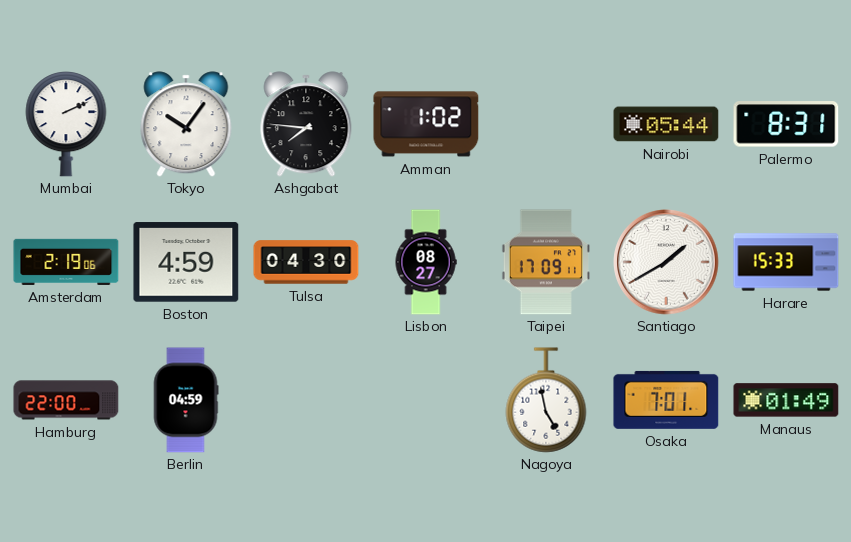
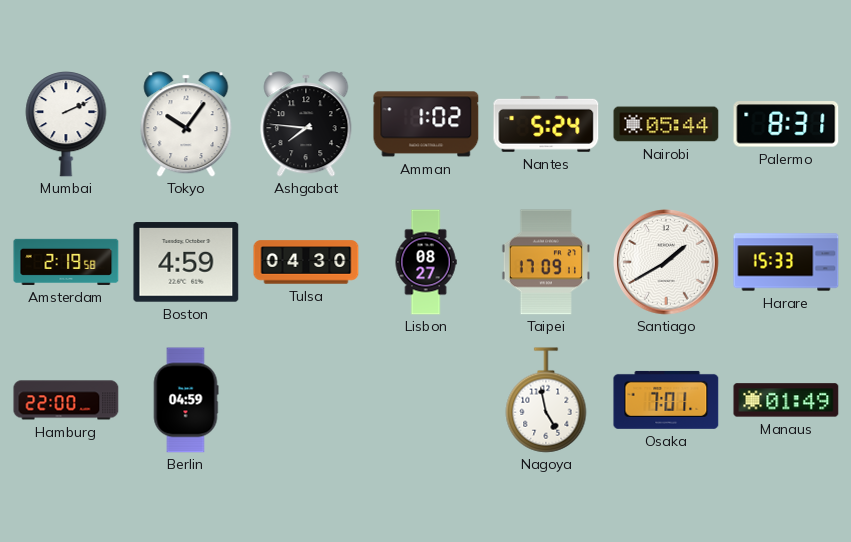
Nantes: none -> 5:24
Amsterdam: 2:19:06 -> 2:19:58
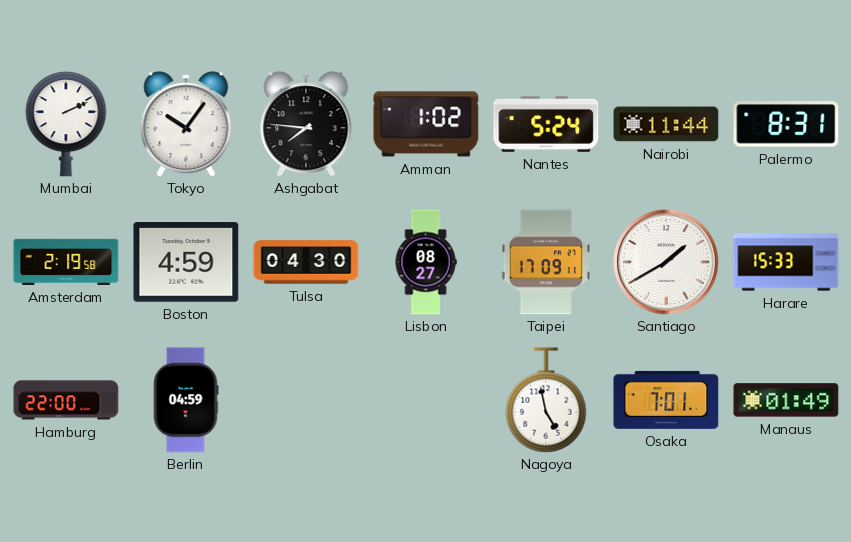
Nairobi: 05:44 -> 11:44
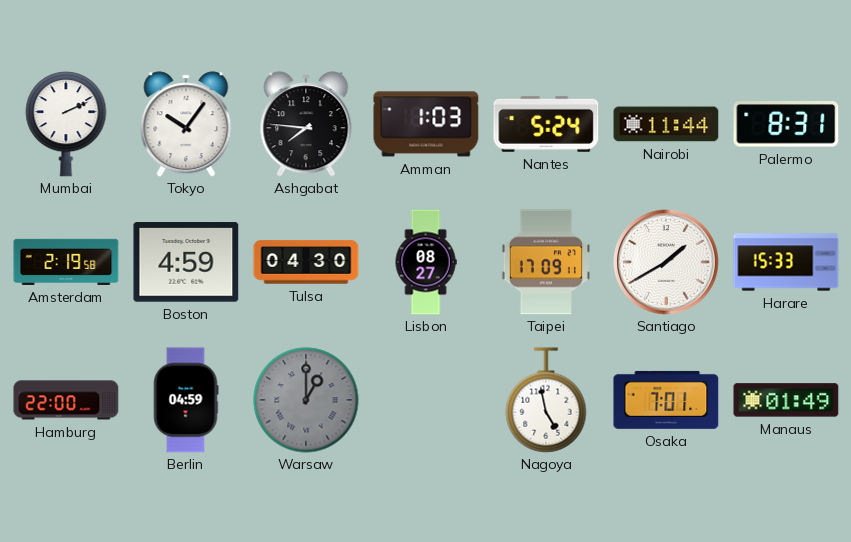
Amman: 1:02 -> 1:03
Warsaw: none -> 1:00
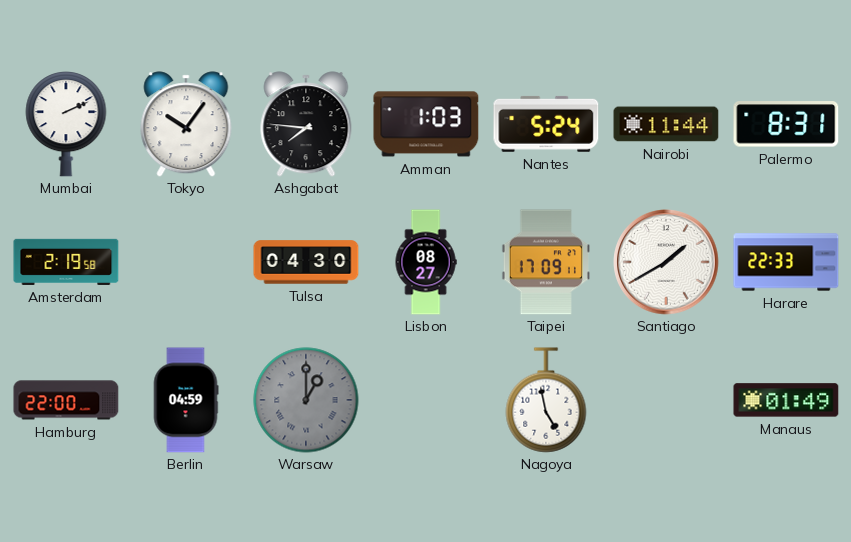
Boston: 4:59 -> none
Harare: 15:33 -> 22:33
Osaka: 7:01 -> none
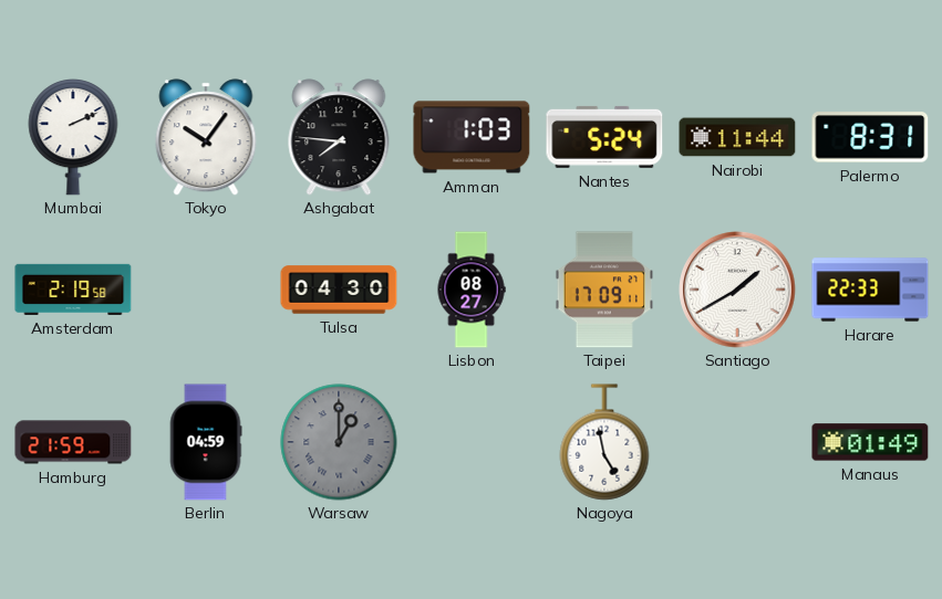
Hamburg: 22:00 -> 21:59
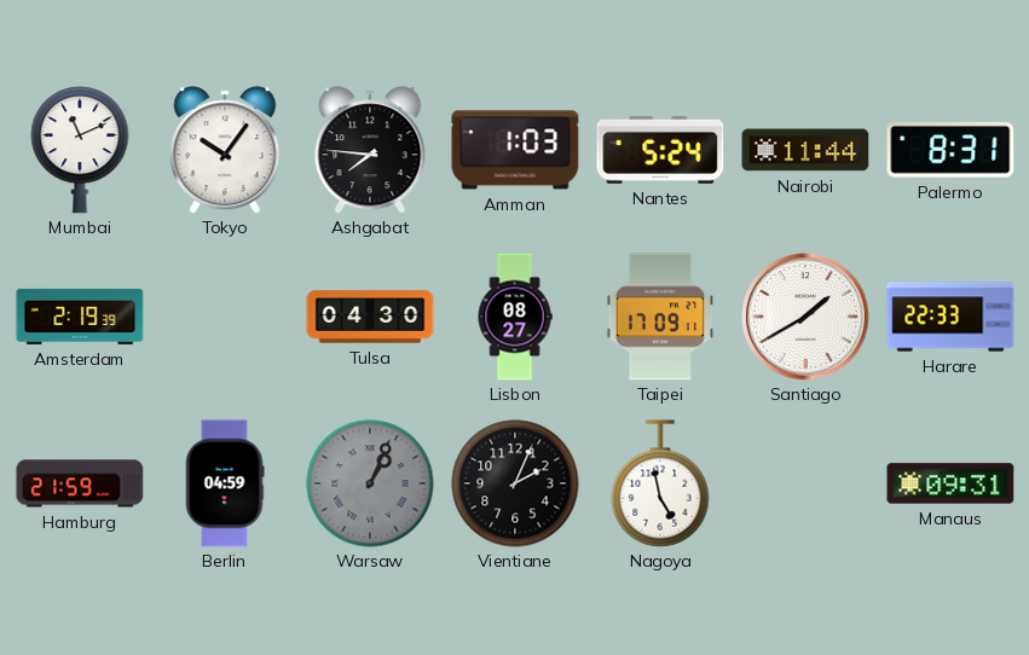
Mumbai: 2:11 -> 11:11
Amsterdam: 2:19:58 -> 2:19:39
Warsaw: 1:00 -> 1:04
Vientiane: none -> 2:04
Manaus: 01:49 -> 09:31
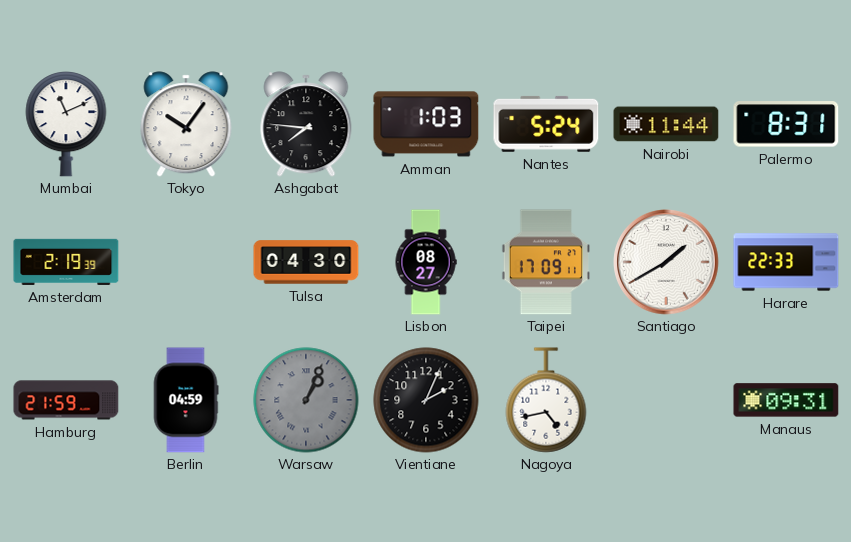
Nagoya: 4:58 -> 4:43
